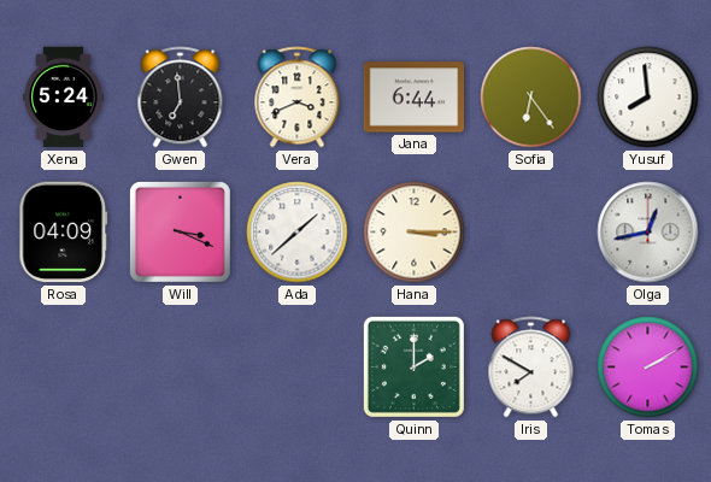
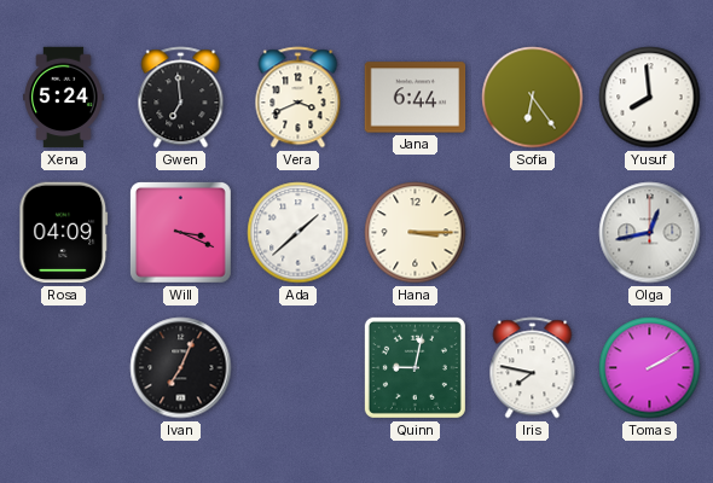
Ivan: none -> 7:04
Quinn: 2:00 -> 9:02
Iris: 7:50 -> 7:47
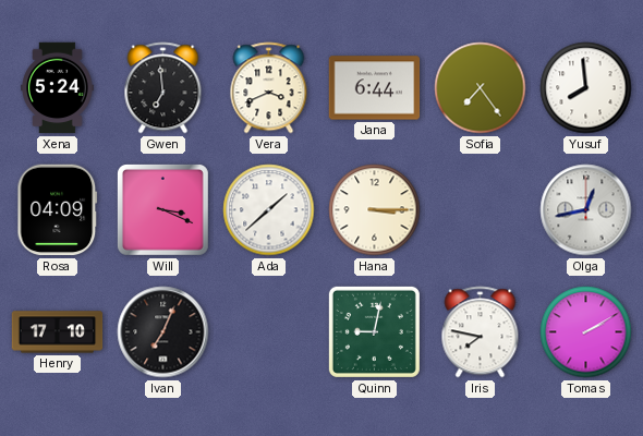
Sofia: 6:24 -> 7:24
Henry: none -> 17:10
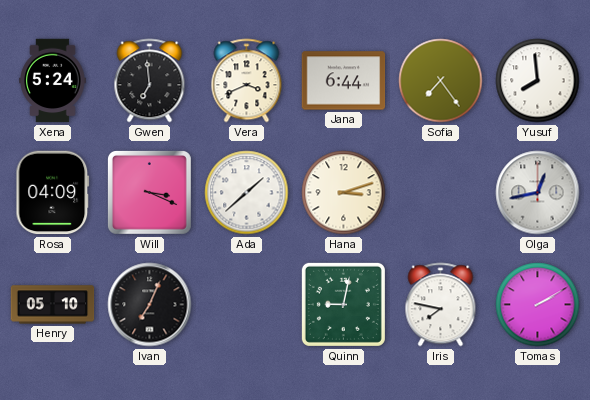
Hana: 3:15 -> 3:12
Henry: 17:10 -> 05:10
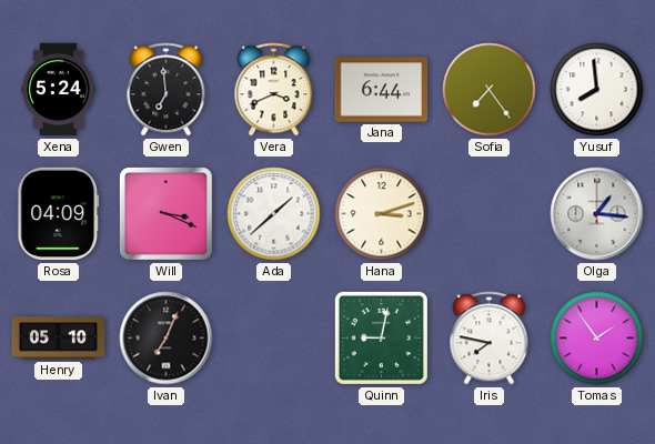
Olga: 12:43 -> 1:16
Tomas: 2:10 -> 1:54
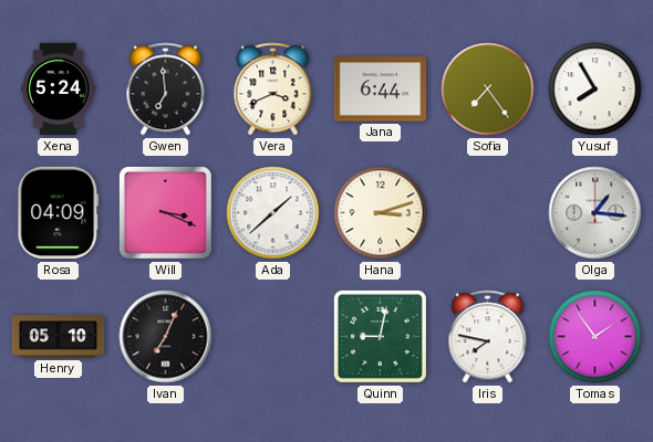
Yusuf: 7:59 -> 7:55
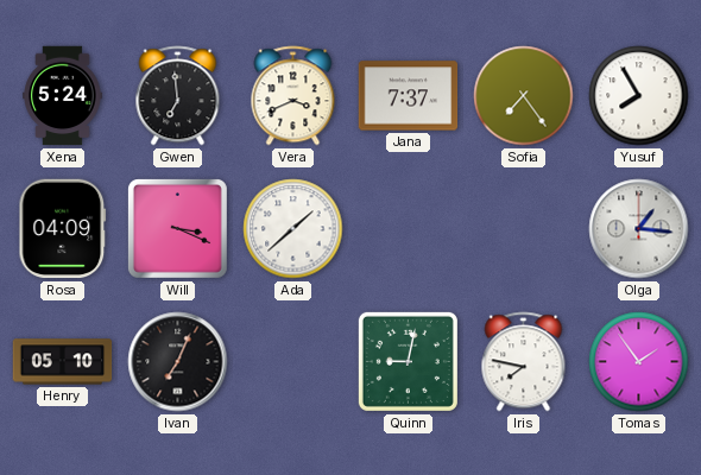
Jana: 6:44 -> 7:37
Hana: 3:12 -> none
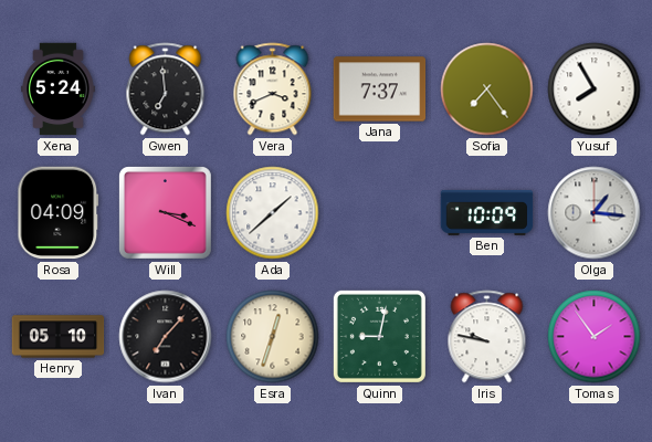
Ben: none -> 10:09
Ivan: 7:04 -> 7:07
Esra: none -> 12:33
Iris: 7:47 -> 9:47
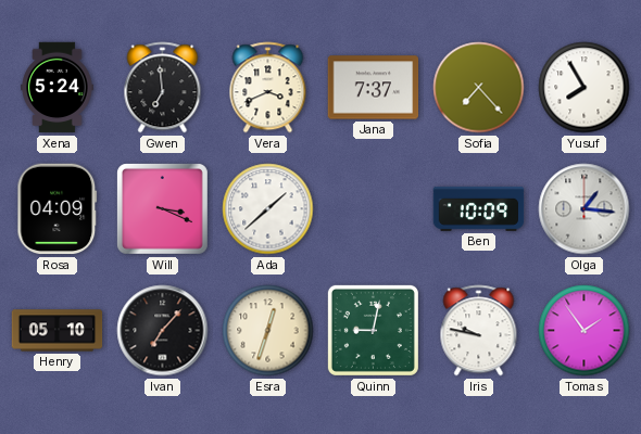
Sofia: 7:24 -> 7:23
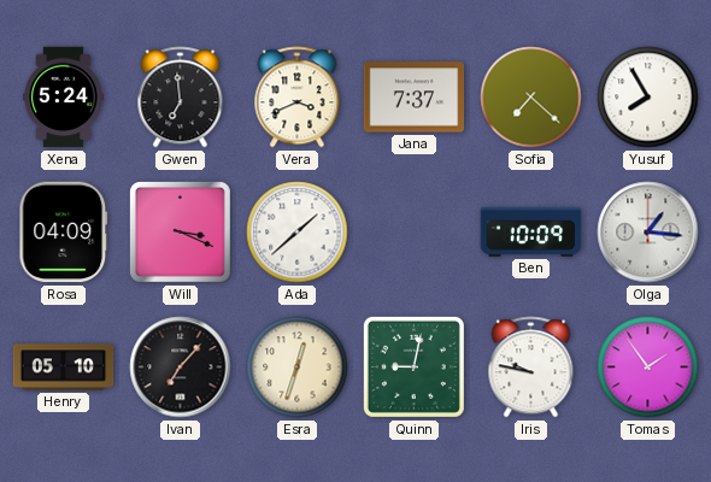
Sofia: 7:23 -> 7:22
